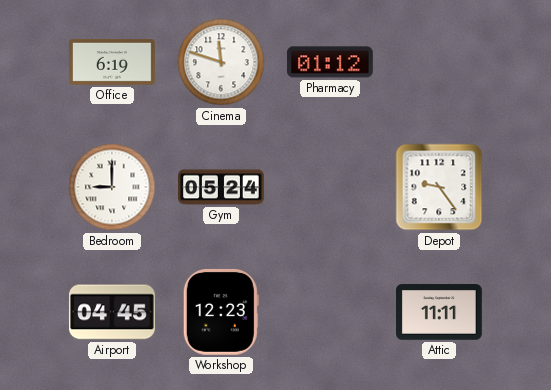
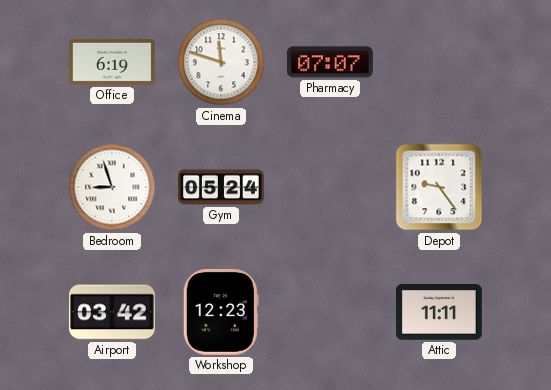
Pharmacy: 01:12 -> 07:07
Bedroom: 9:00 -> 8:57
Airport: 04:45 -> 03:42
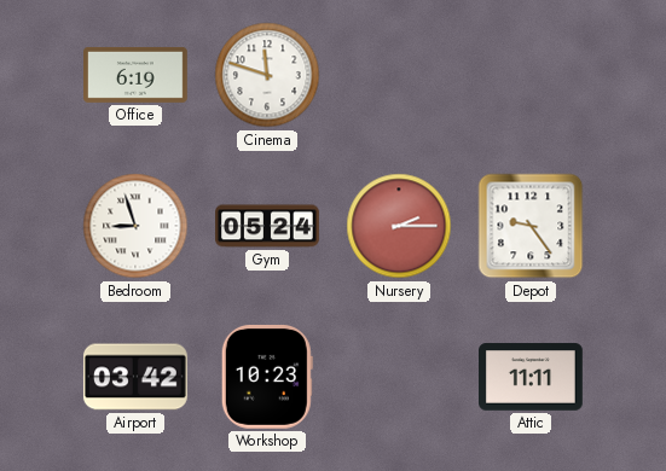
Pharmacy: 07:07 -> none
Nursery: none -> 2:15
Workshop: 12:23 -> 10:23
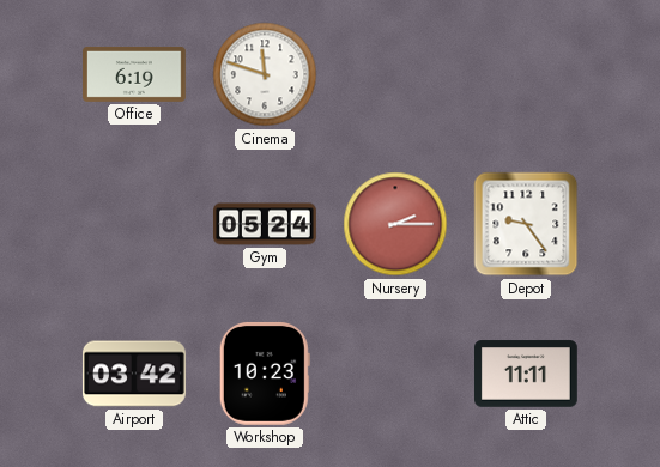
Bedroom: 8:57 -> none
